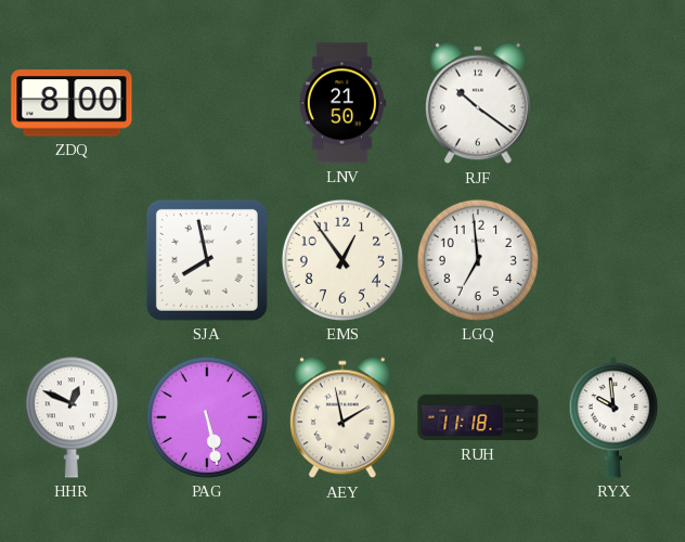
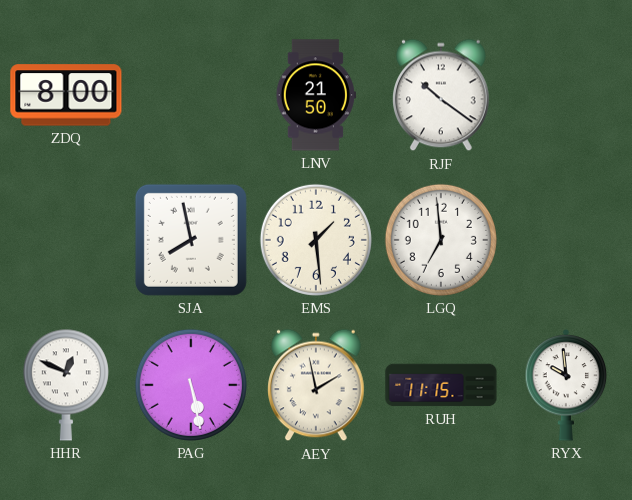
EMS: 12:54 -> 1:29
RUH: 11:18 -> 11:15
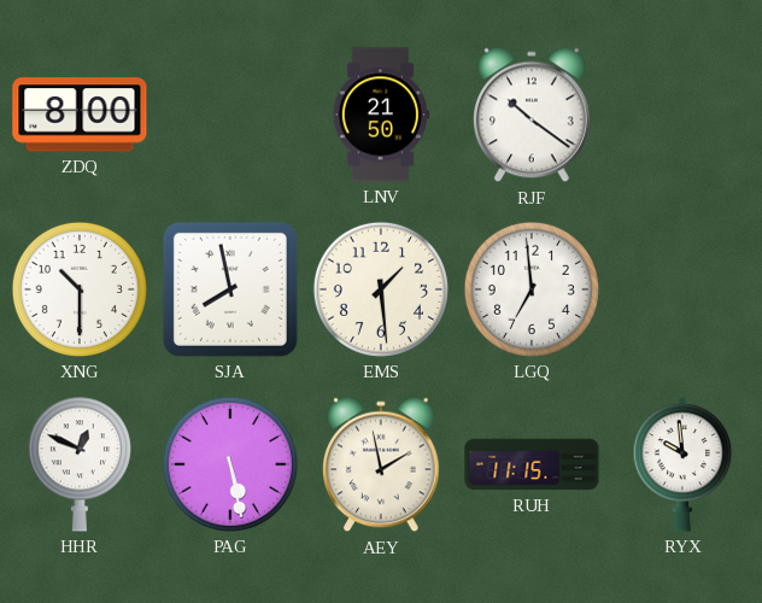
XNG: none -> 10:30
